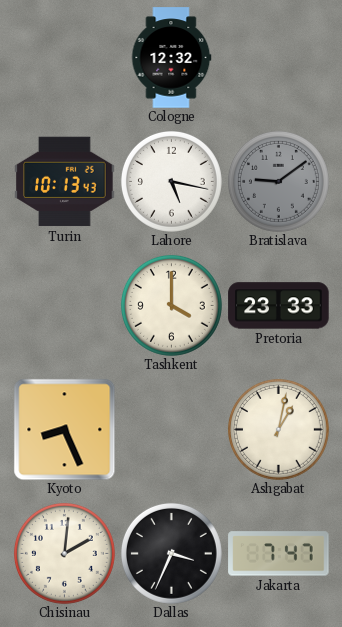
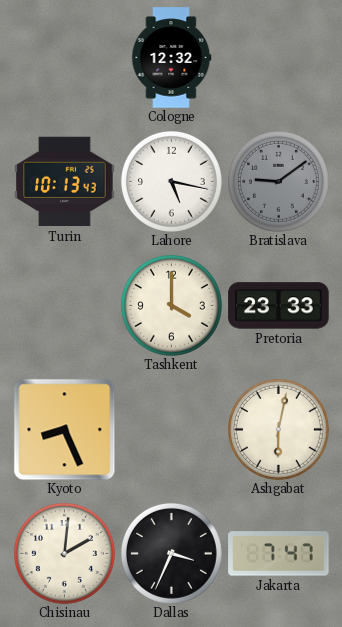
Ashgabat: 1:02 -> 6:02
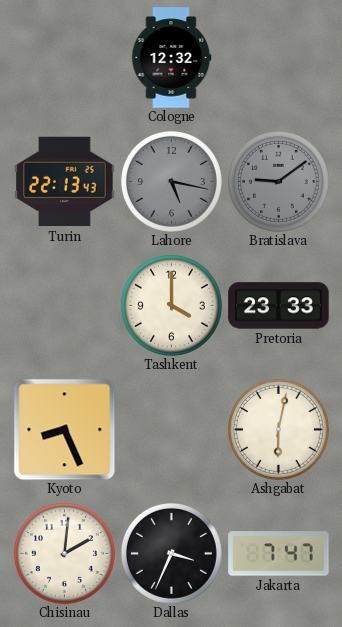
Turin: 10:13 -> 22:13
Lahore dial: white -> grey
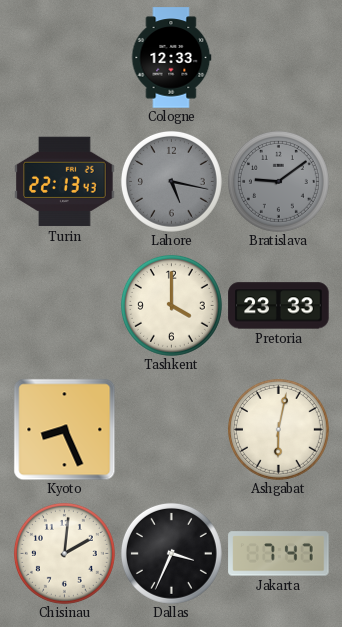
Cologne: 12:32 -> 12:33
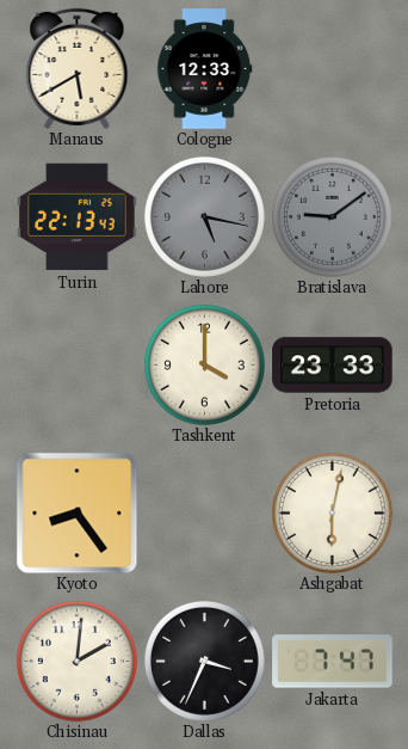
Manaus: none -> 5:40
Kyoto: 8:26 -> 8:24
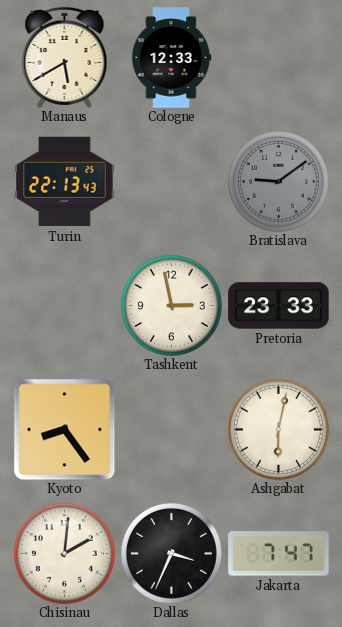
Lahore: 5:17 -> none
Tashkent: 4:00 -> 2:58
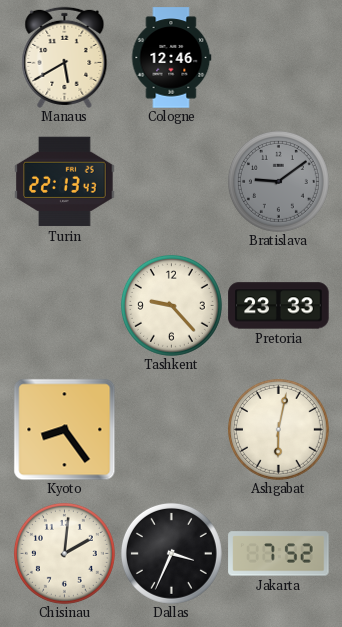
Cologne: 12:33 -> 12:46
Tashkent: 2:58 -> 9:23
Jakarta: 7:47 -> 7:52
